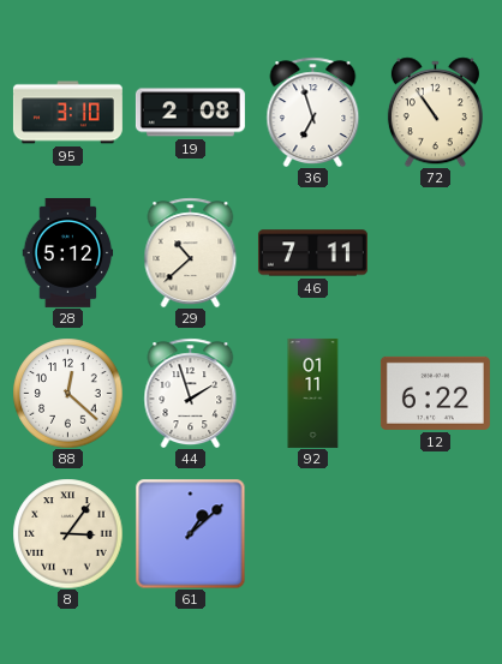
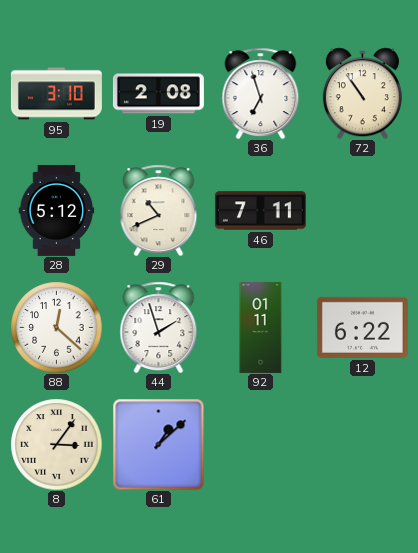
29: 10:38 -> 10:41
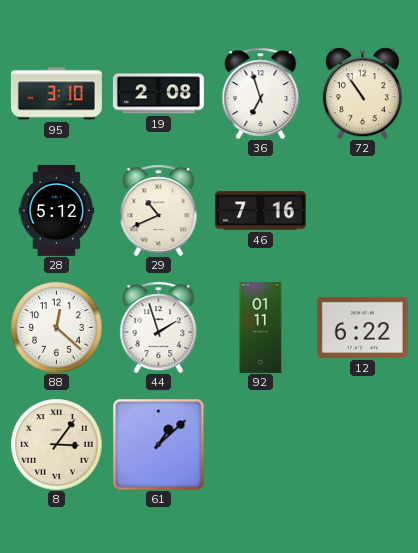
46: 7:11 -> 7:16
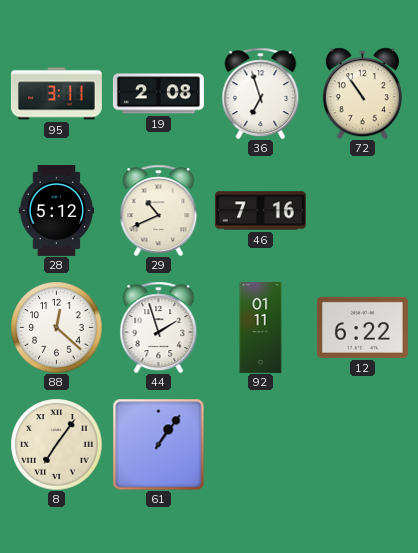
95: 3:10 -> 3:11
8: 3:06 -> 7:06
61: 1:08 -> 1:06
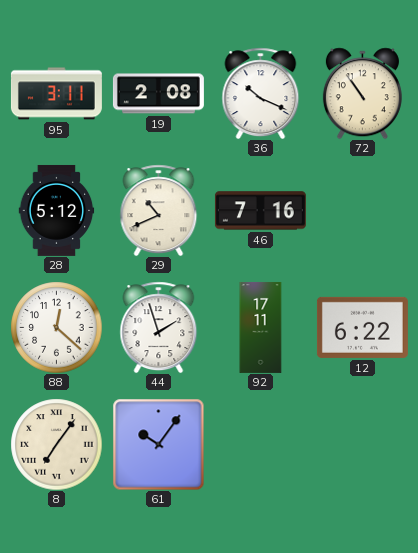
36: 6:57 -> 10:19
92: 01:11 -> 17:11
61: 1:06 -> 10:06
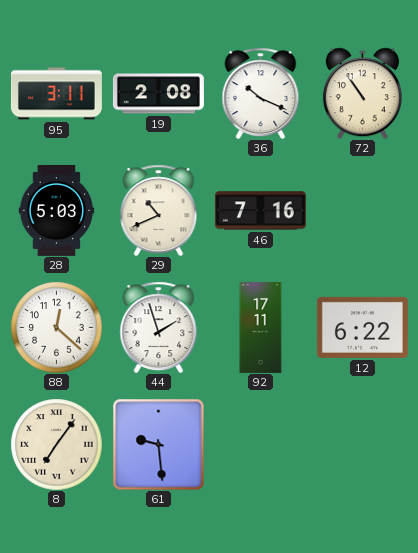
28: 5:12 -> 5:03
61: 10:06 -> 9:29
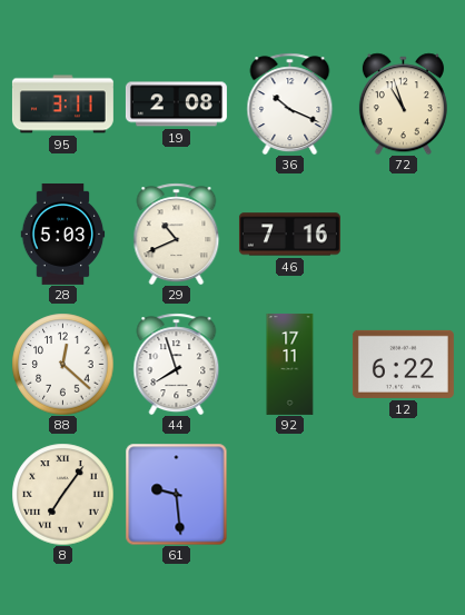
72: 10:54 -> 10:57
44: 1:57 -> 7:57
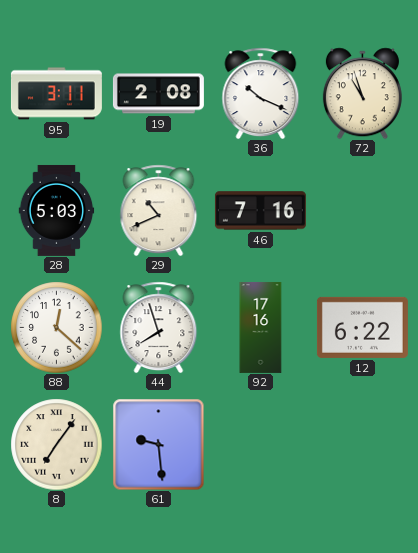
92: 17:11 -> 17:16
